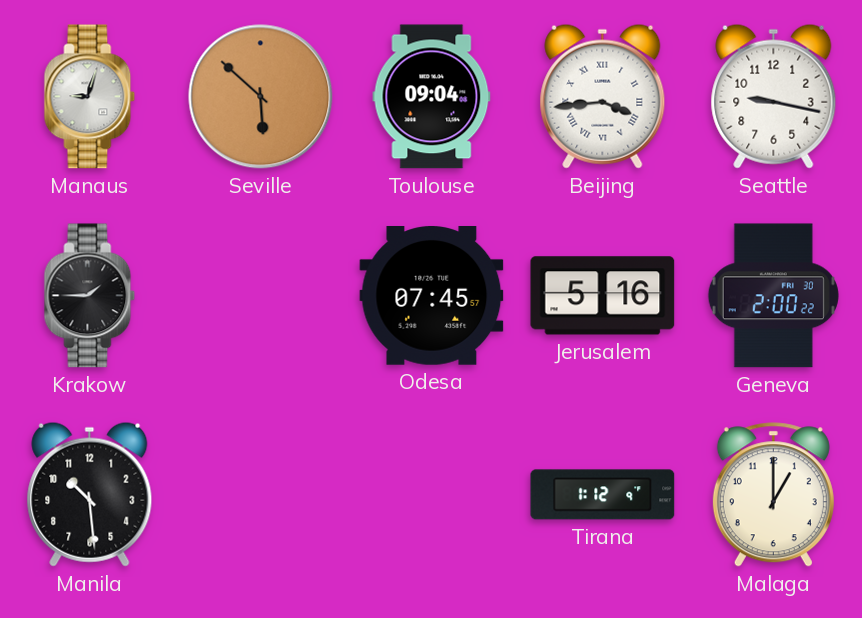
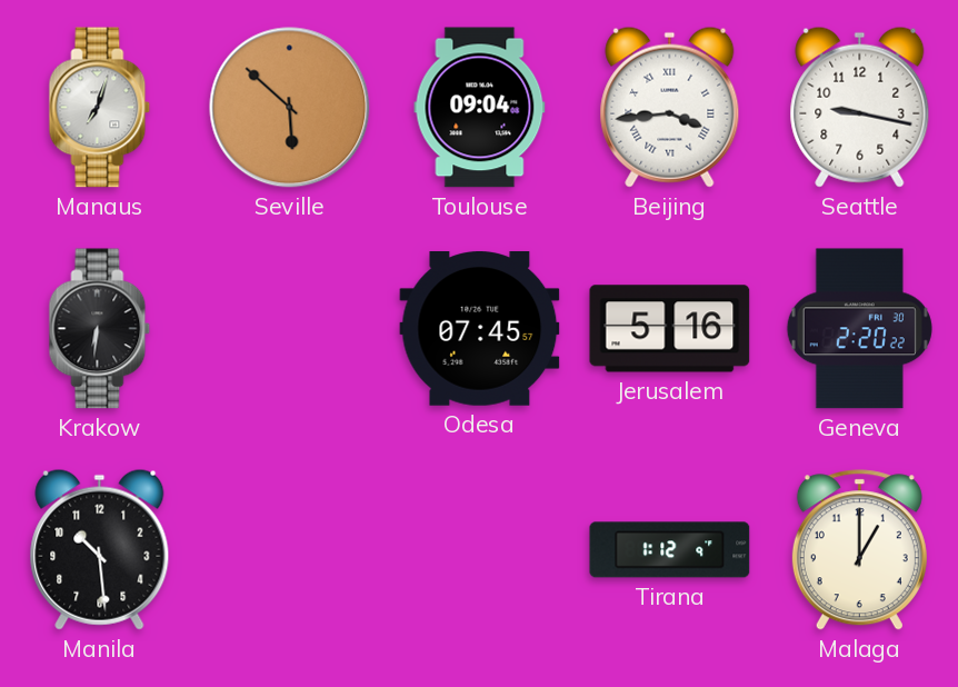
Manaus: 9:03 -> 7:03
Krakow: 1:45 -> 6:31
Geneva: 2:00 -> 2:20
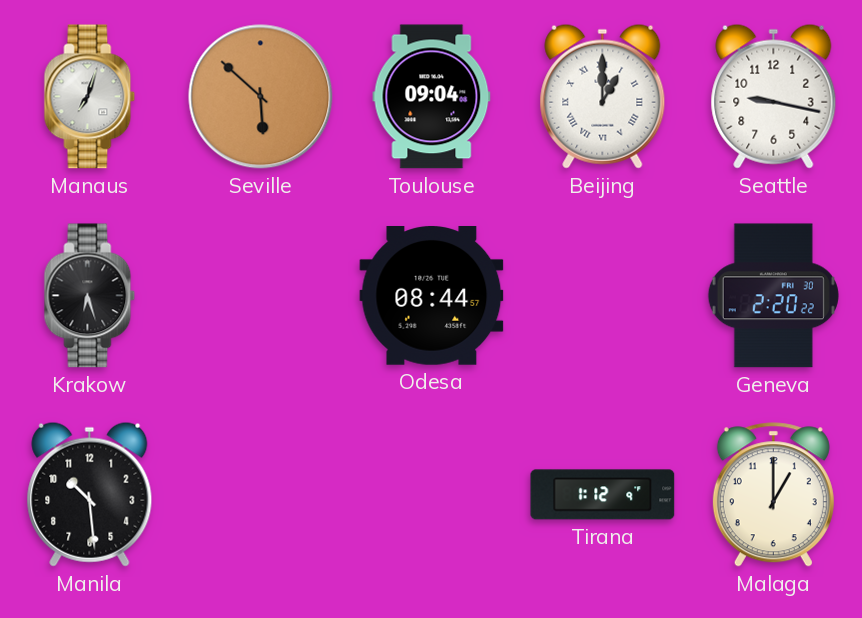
Beijing: 3:44 -> 1:00
Krakow: 6:31 -> 6:27
Odesa: 07:45 -> 08:44
Jerusalem: 5:16 -> none
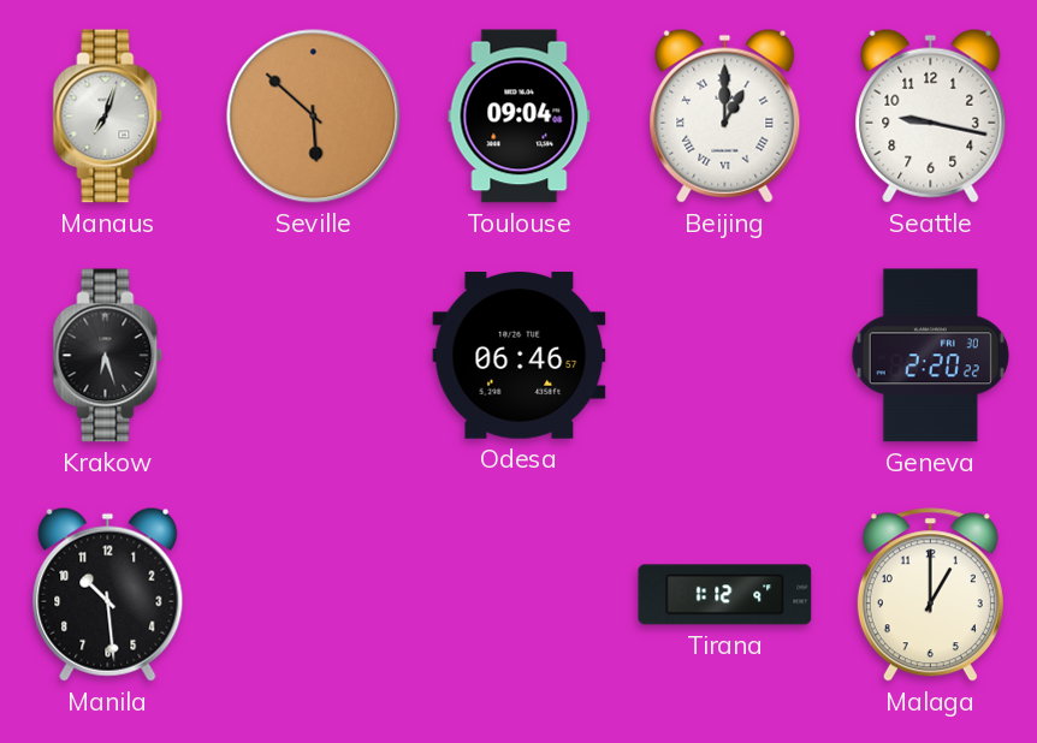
Odesa: 08:44 -> 06:46
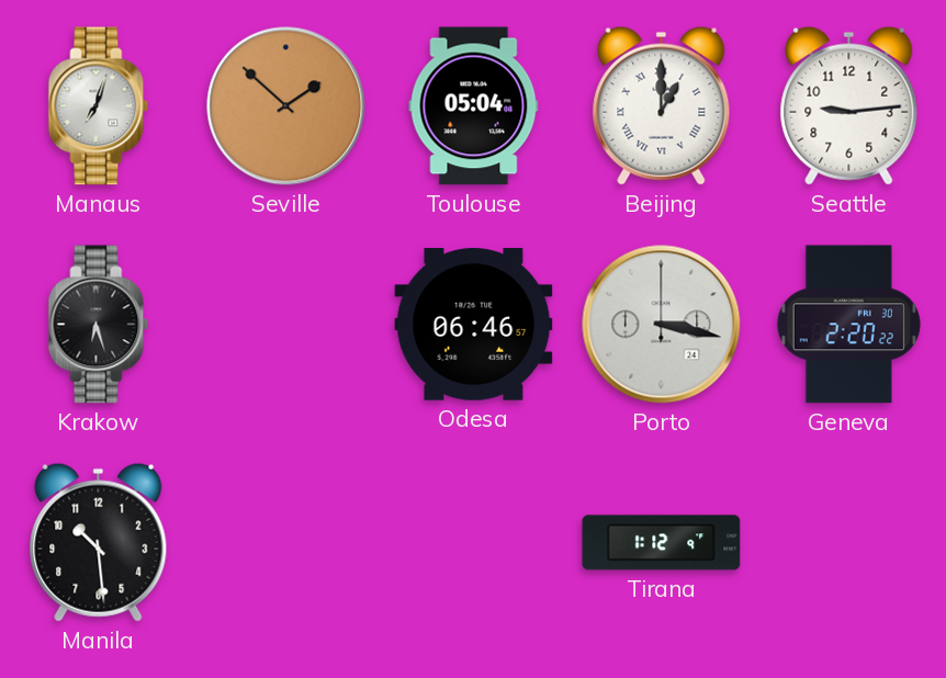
Seville: 5:52 -> 1:52
Toulouse: 09:04 -> 05:04
Seattle: 9:17 -> 9:14
Porto: none -> 3:17
Malaga: 1:00 -> none
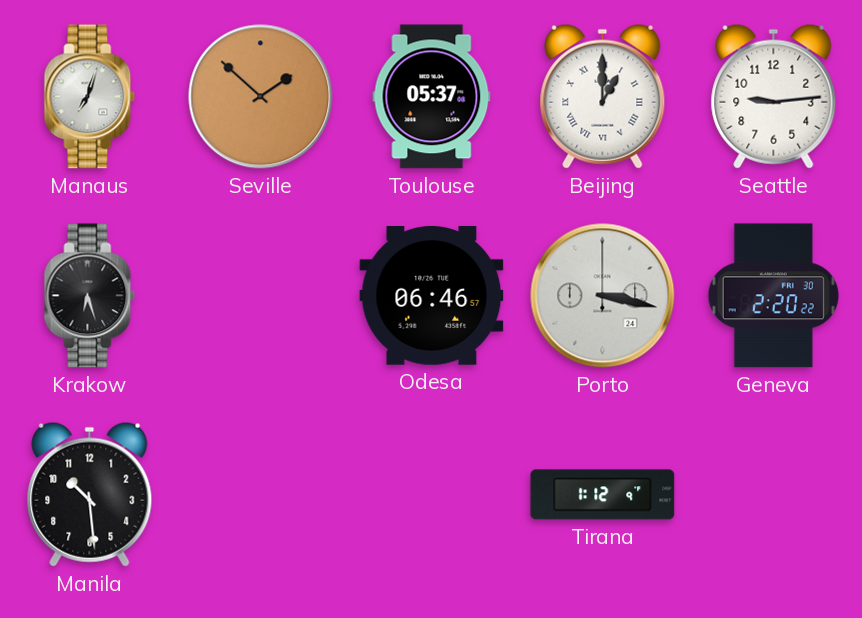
Toulouse: 05:04 -> 05:37
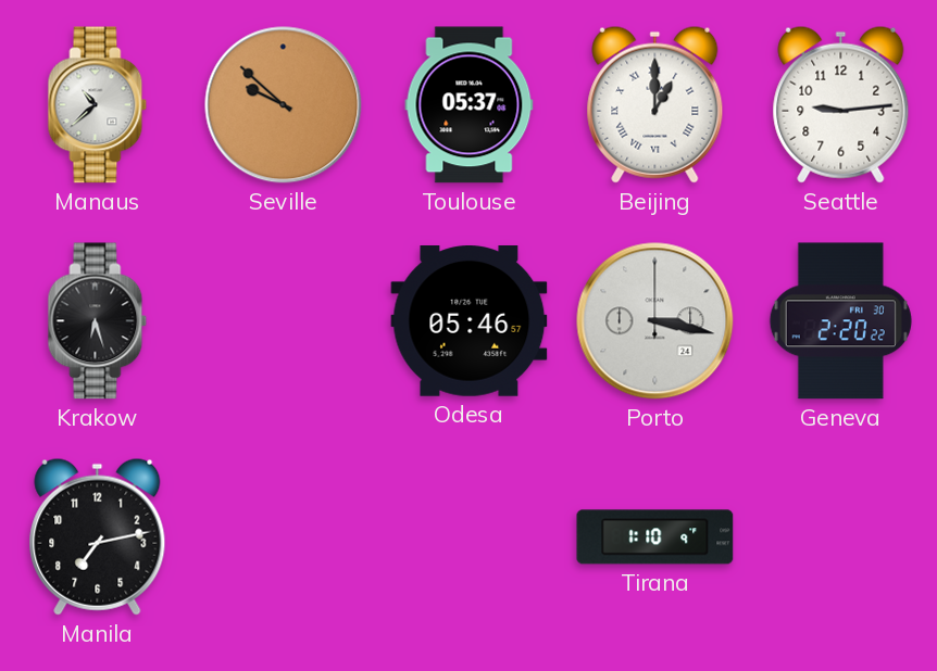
Manaus: 7:03 -> 10:38
Seville: 1:52 -> 9:52
Odesa: 06:46 -> 05:46
Manila: 10:29 -> 7:13
Tirana: 1:12 -> 1:10
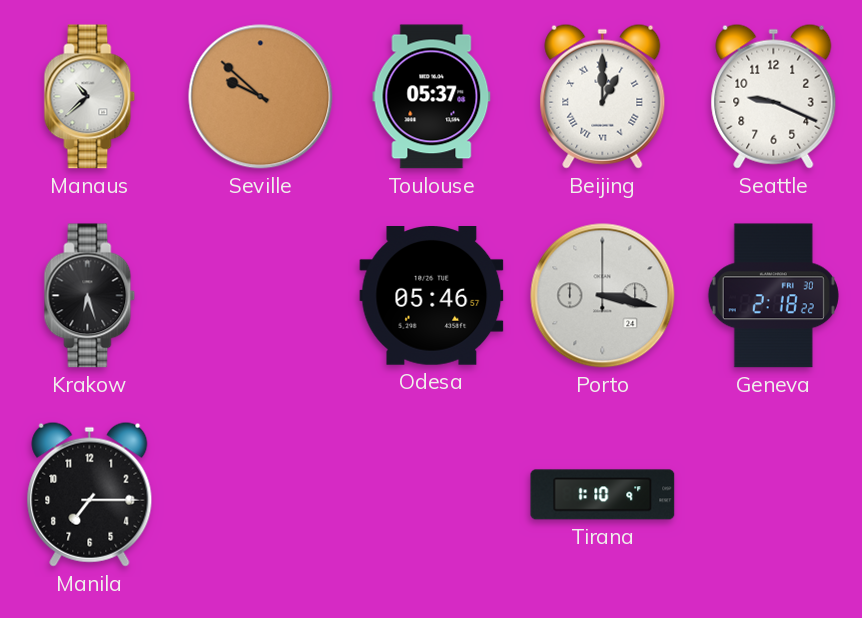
Seattle: 9:14 -> 9:19
Geneva: 2:20 -> 2:18
Manila: 7:13 -> 7:15
